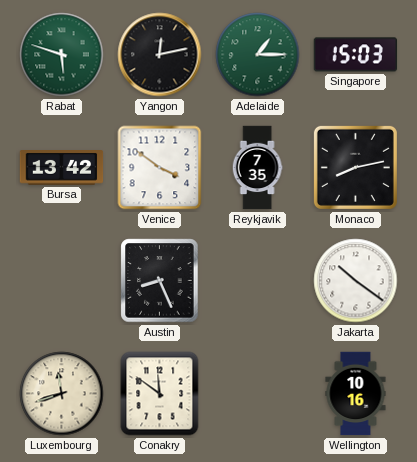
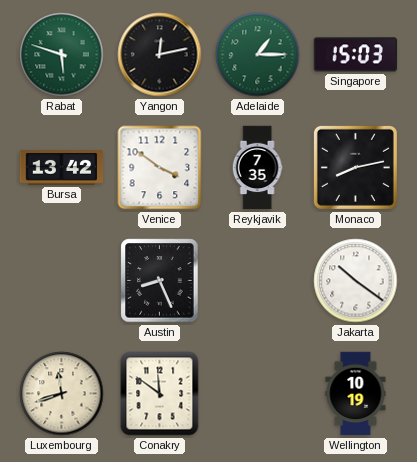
Wellington: 10:16 -> 10:19
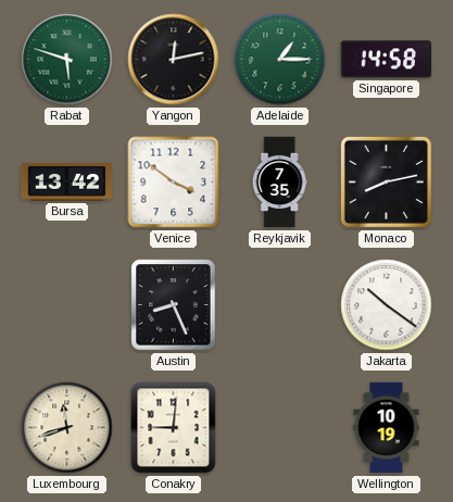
Singapore: 15:03 -> 14:58
Conakry: 11:51 -> 9:01
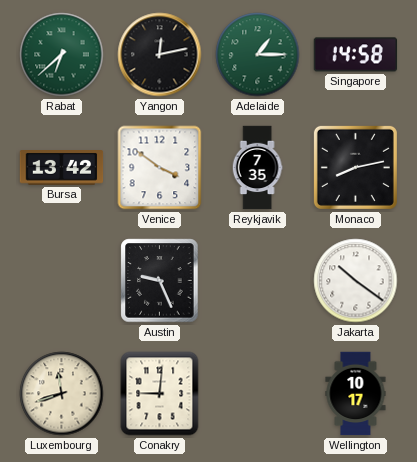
Rabat: 5:48 -> 6:38
Austin: 8:26 -> 9:26
Wellington: 10:19 -> 10:17
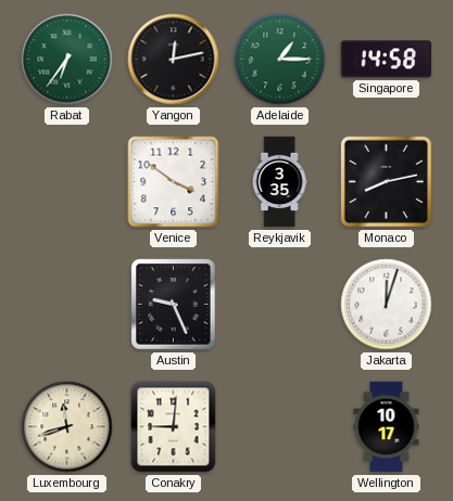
Rabat: 6:38 -> 6:36
Bursa: 13:42 -> none
Reykjavik: 7:35 -> 3:35
Jakarta: 10:21 -> 12:03
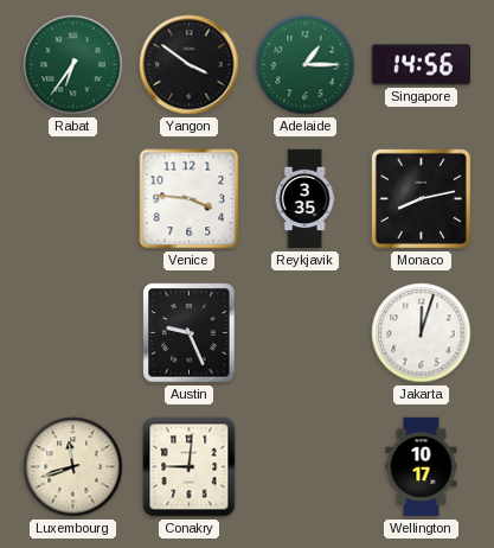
Yangon: 12:13 -> 3:51
Singapore: 14:58 -> 14:56
Venice: 3:51 -> 3:46
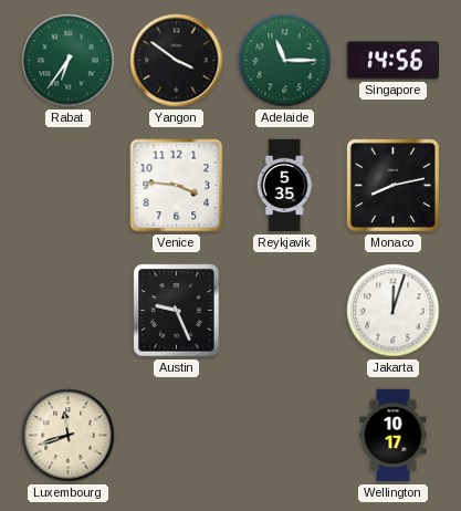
Adelaide: 1:15 -> 11:15
Reykjavik: 3:35 -> 5:35
Conakry: 9:01 -> none
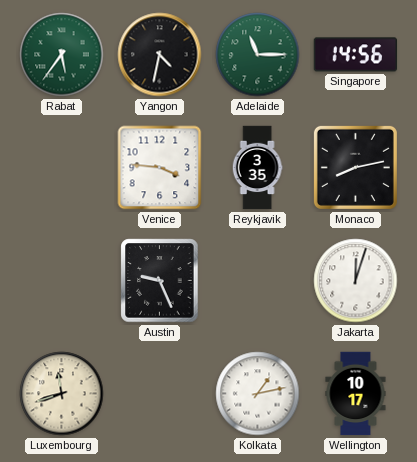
Rabat: 6:36 -> 5:36
Yangon: 3:51 -> 4:32
Reykjavik: 5:35 -> 3:35
Kolkata: none -> 1:13
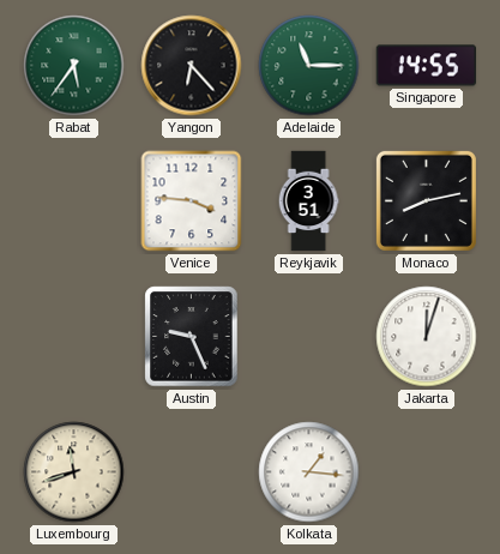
Yangon: 4:32 -> 6:23
Singapore: 14:56 -> 14:55
Reykjavik: 3:35 -> 3:51
Kolkata: 1:13 -> 1:16
Wellington: 10:17 -> none
